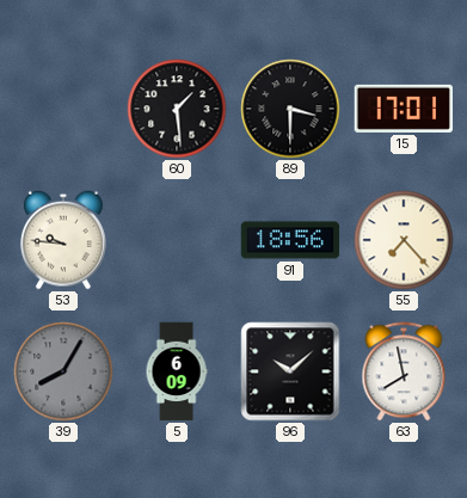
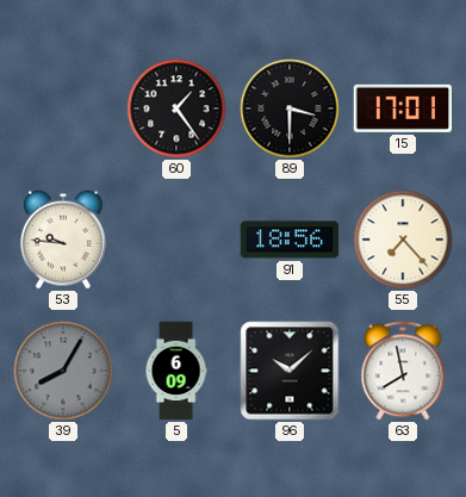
60: 1:29 -> 1:24
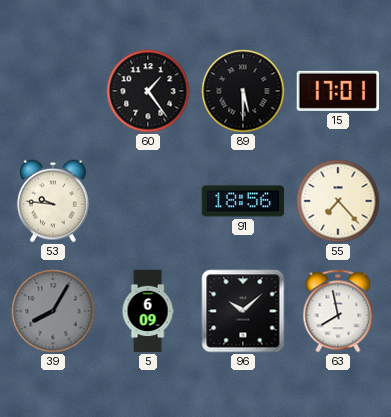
89: 3:30 -> 5:30
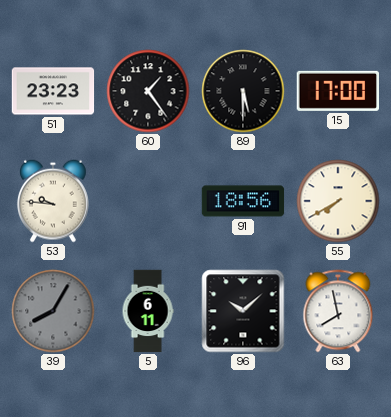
51: none -> 23:23
15: 17:01 -> 17:00
55: 7:23 -> 7:40
5: 6:09 -> 6:11
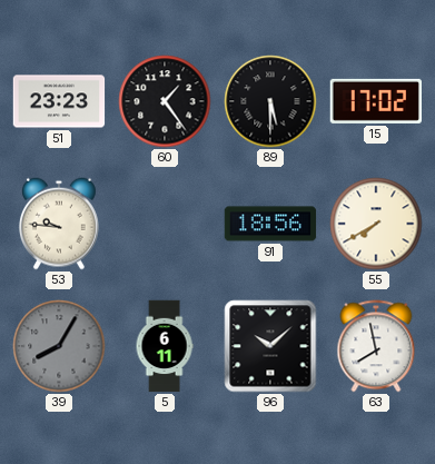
15: 17:00 -> 17:02
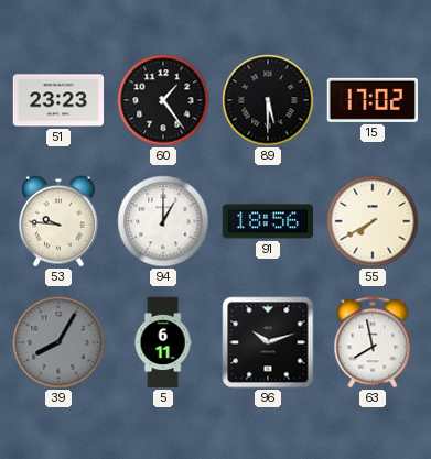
94: none -> 1:00
96: 10:08 -> 10:12
